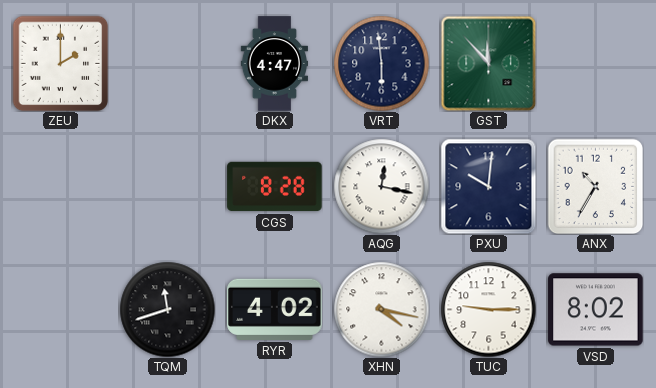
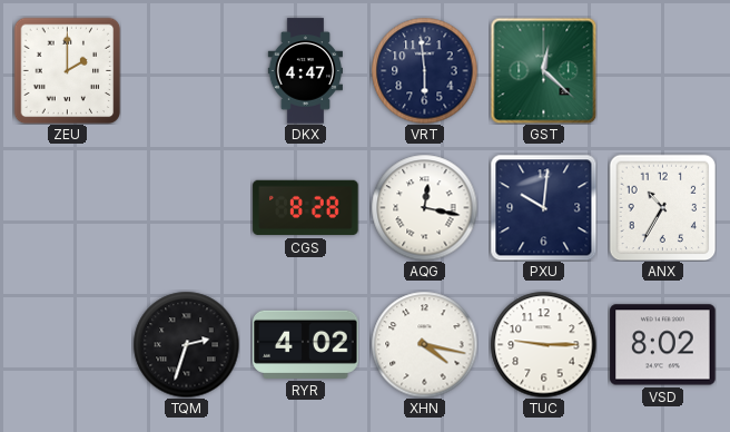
GST: 11:53 -> 12:22
TQM: 11:42 -> 2:33
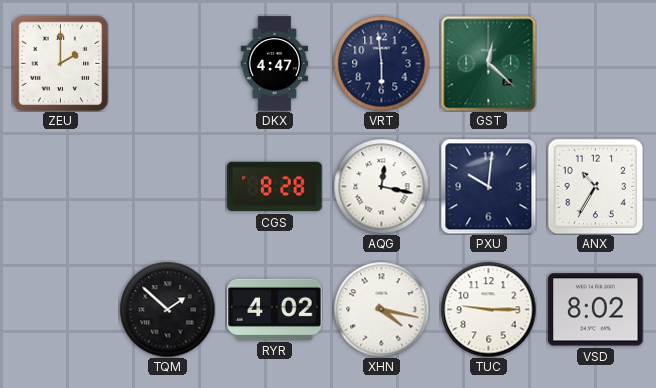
TQM: 2:33 -> 1:52
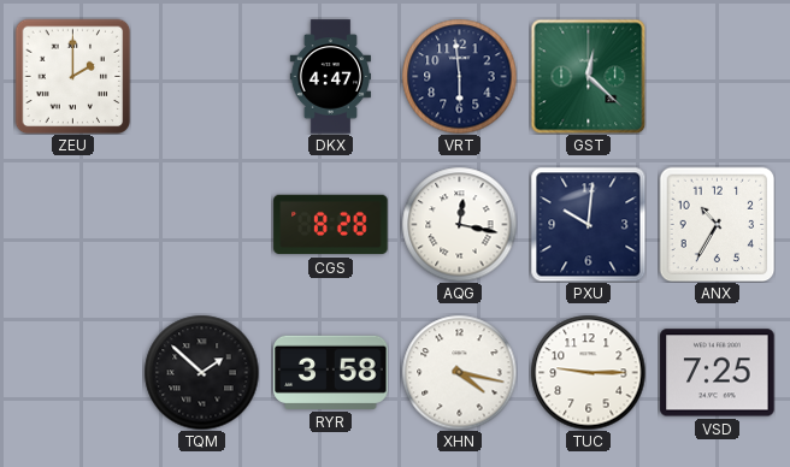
RYR: 4:02 -> 3:58
VSD: 8:02 -> 7:25
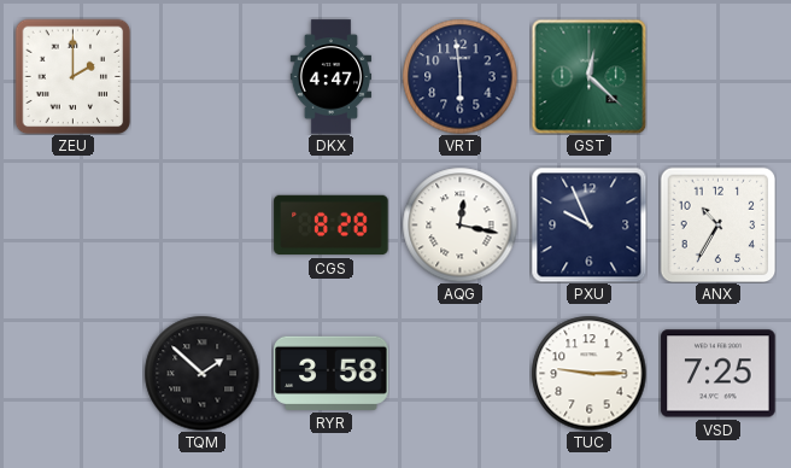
PXU: 10:01 -> 9:56
XHN: 4:17 -> none
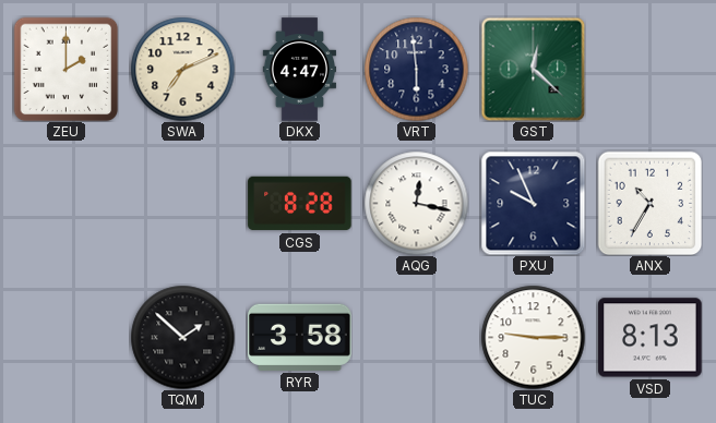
SWA: none -> 7:11
VSD: 7:25 -> 8:13
